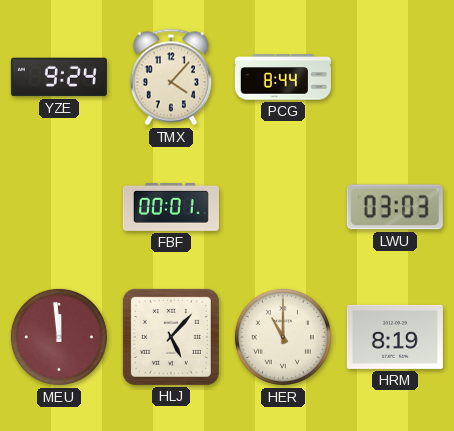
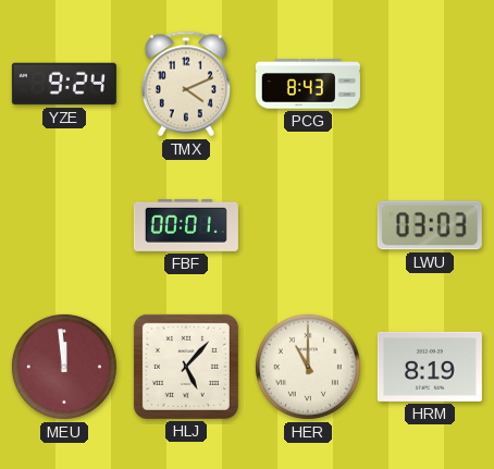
TMX: 4:07 -> 4:11
PCG: 8:44 -> 8:43
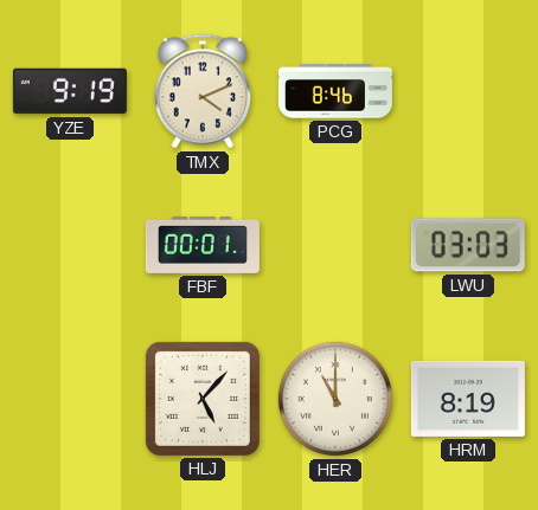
YZE: 9:24 -> 9:19
PCG: 8:43 -> 8:46
MEU: 11:59 -> none
